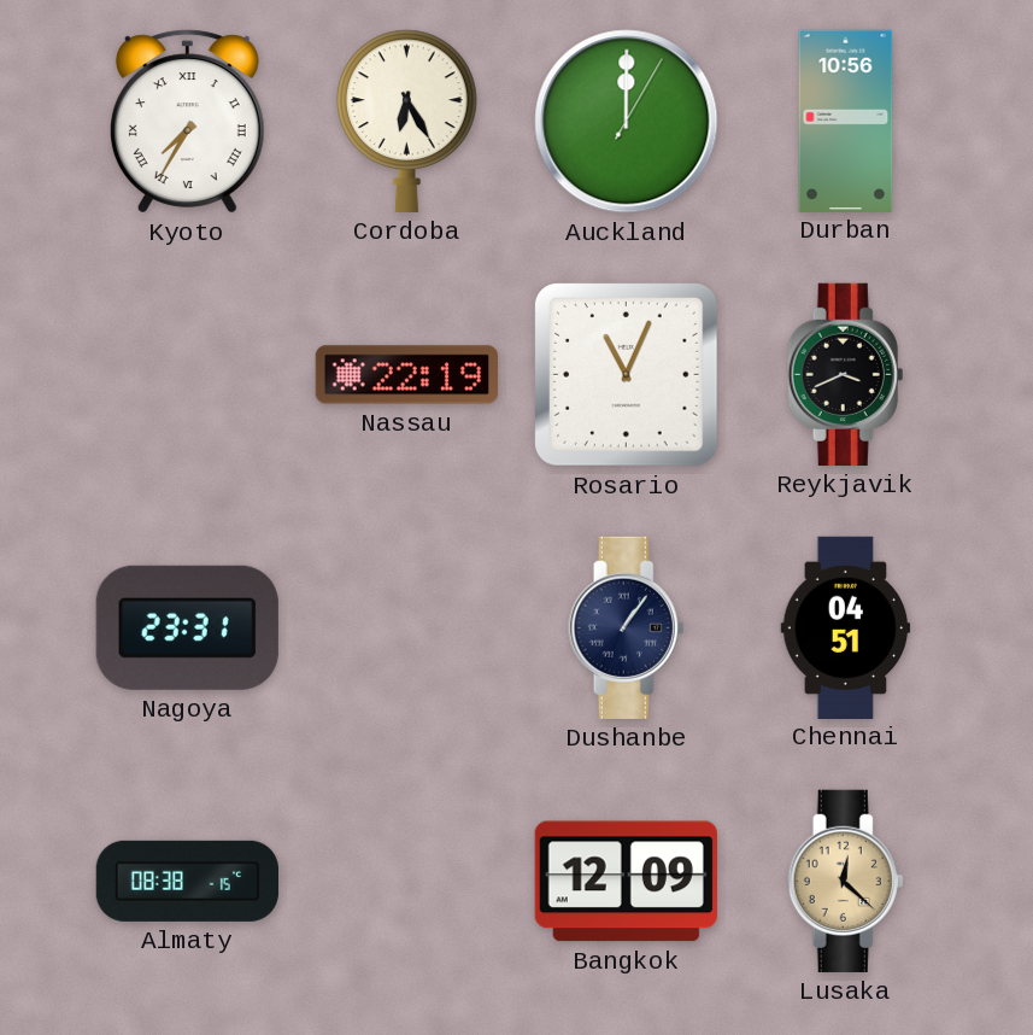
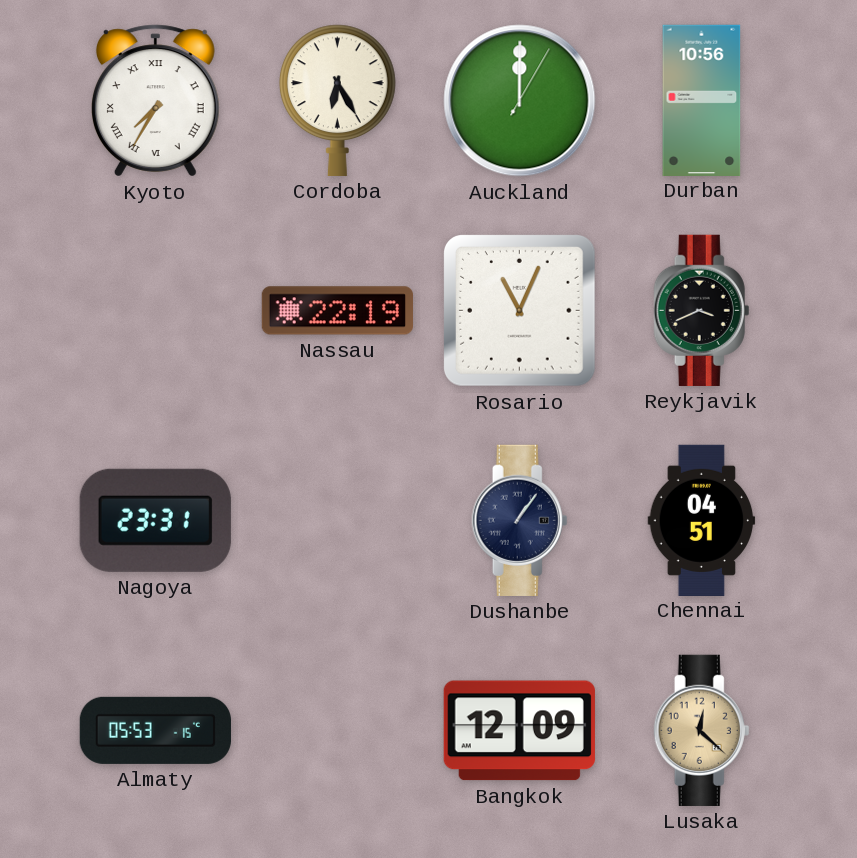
Almaty: 08:38 -> 05:53
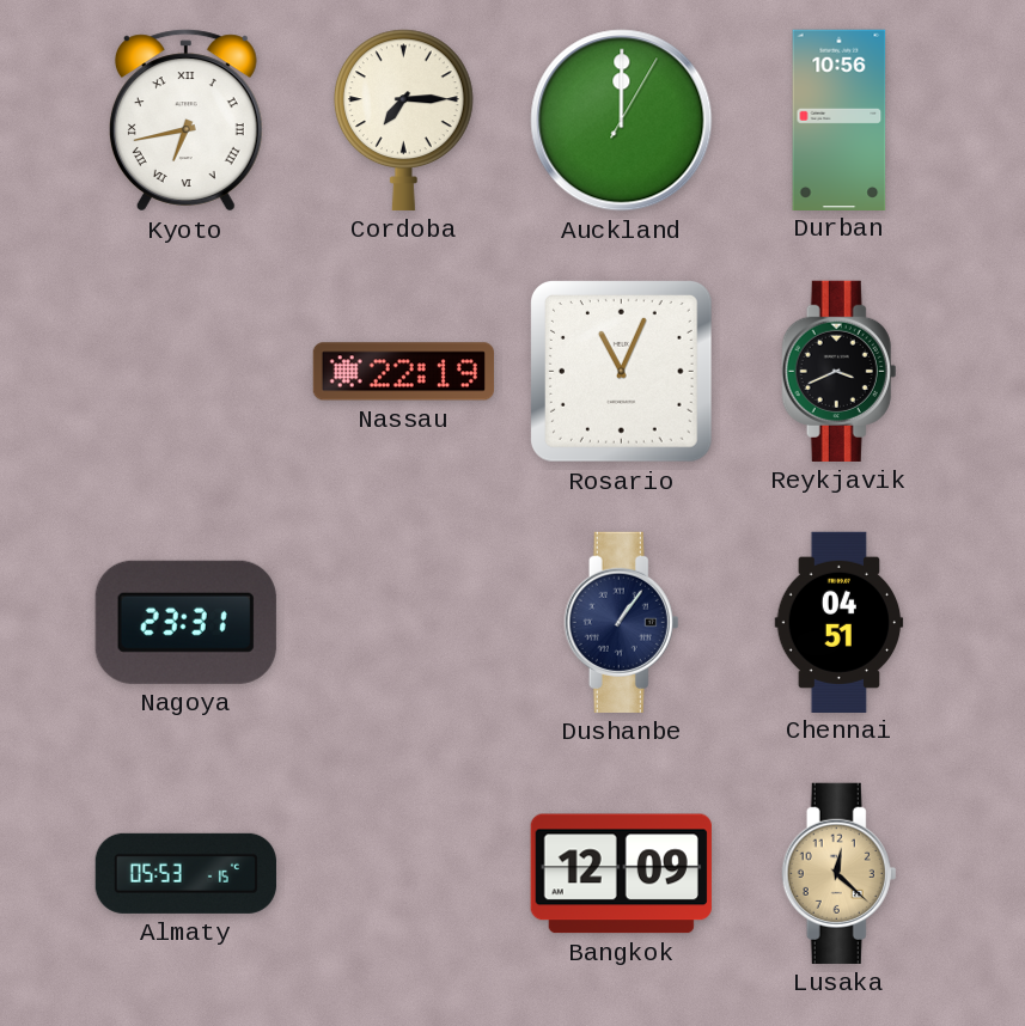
Kyoto: 7:35 -> 6:43
Cordoba: 6:25 -> 7:15
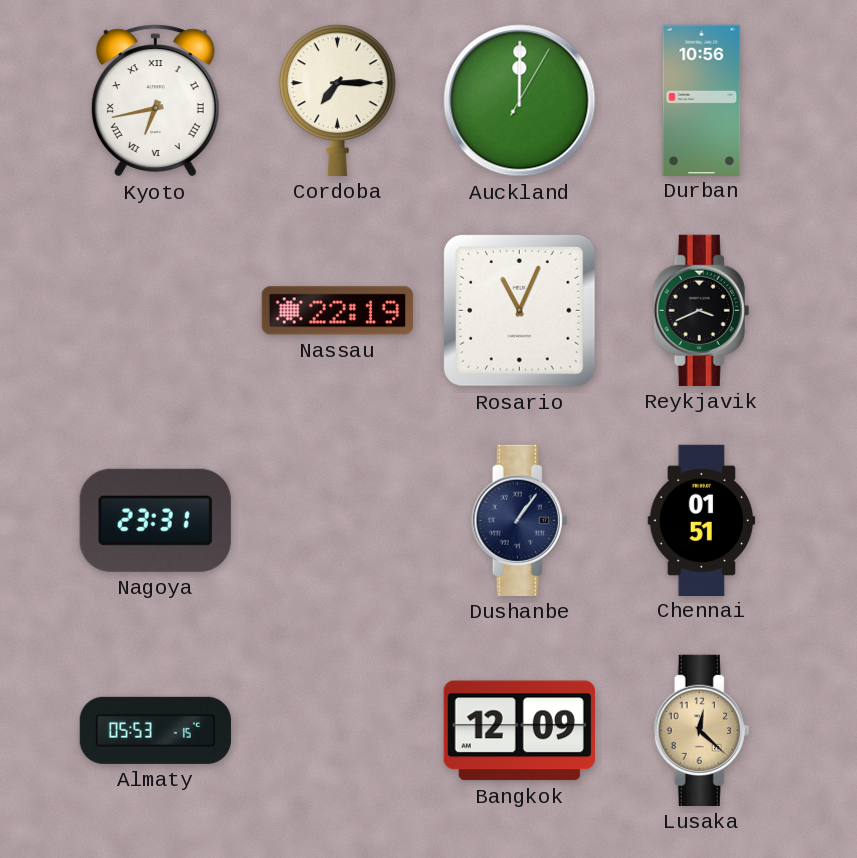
Chennai: 04:51 -> 01:51
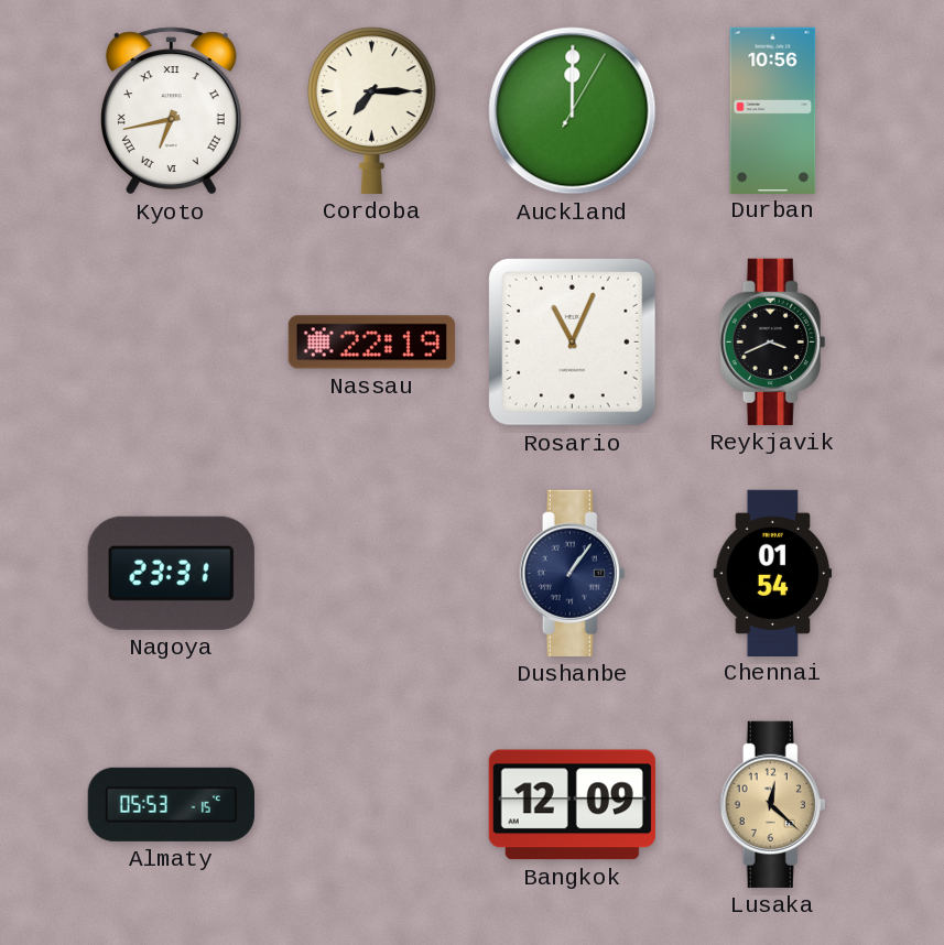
Chennai: 01:51 -> 01:54
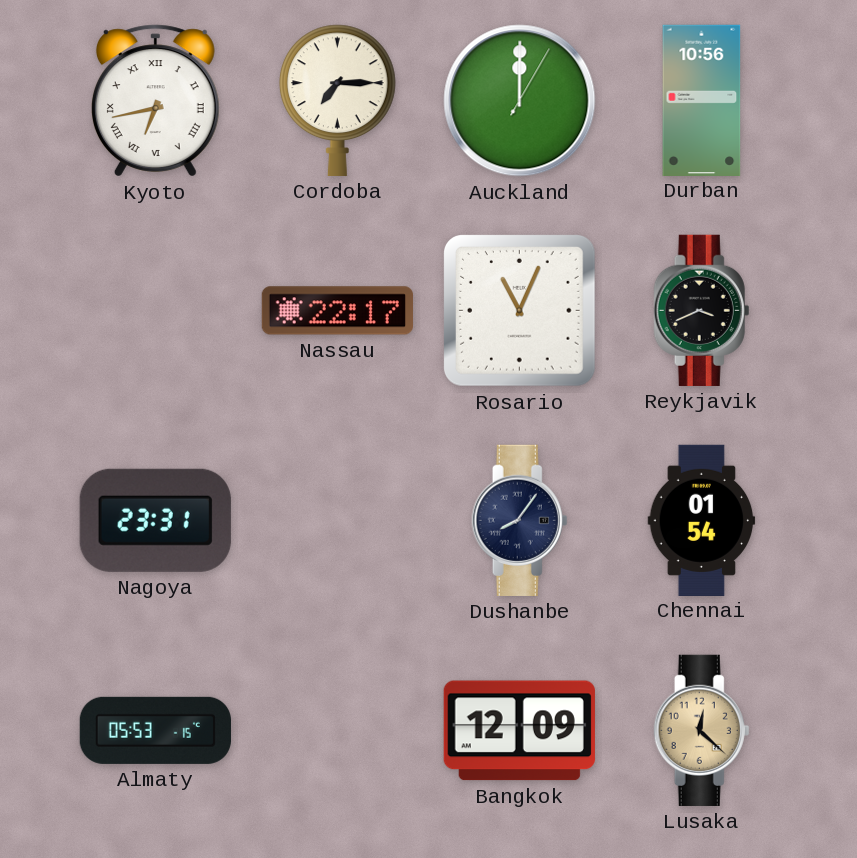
Nassau: 22:19 -> 22:17
Dushanbe: 1:06 -> 8:06
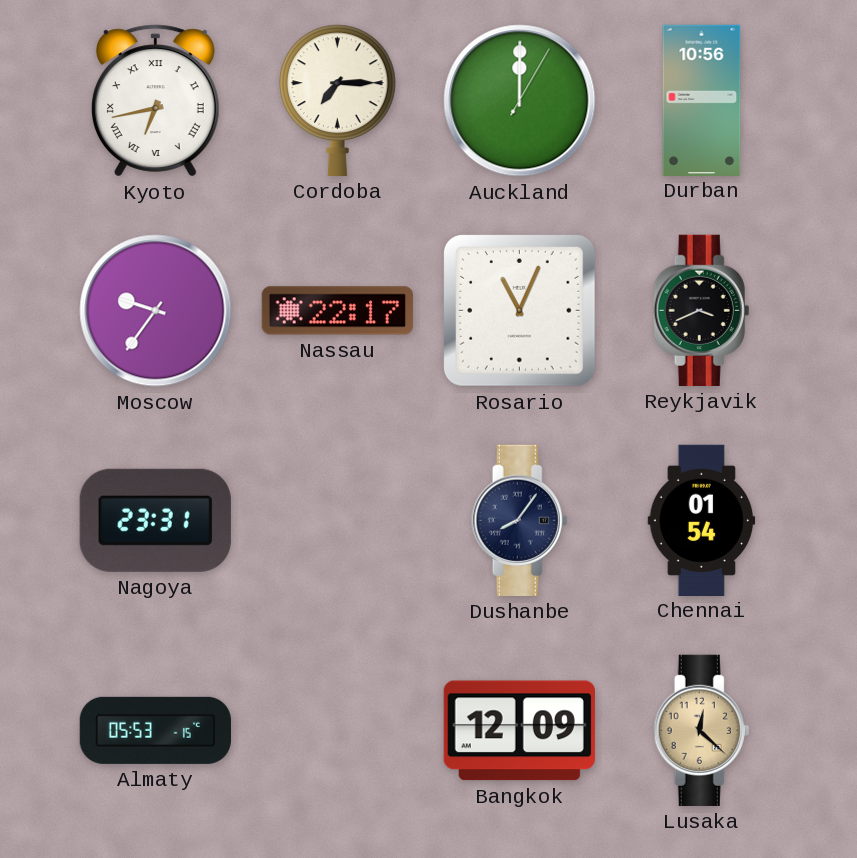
Moscow: none -> 9:36
